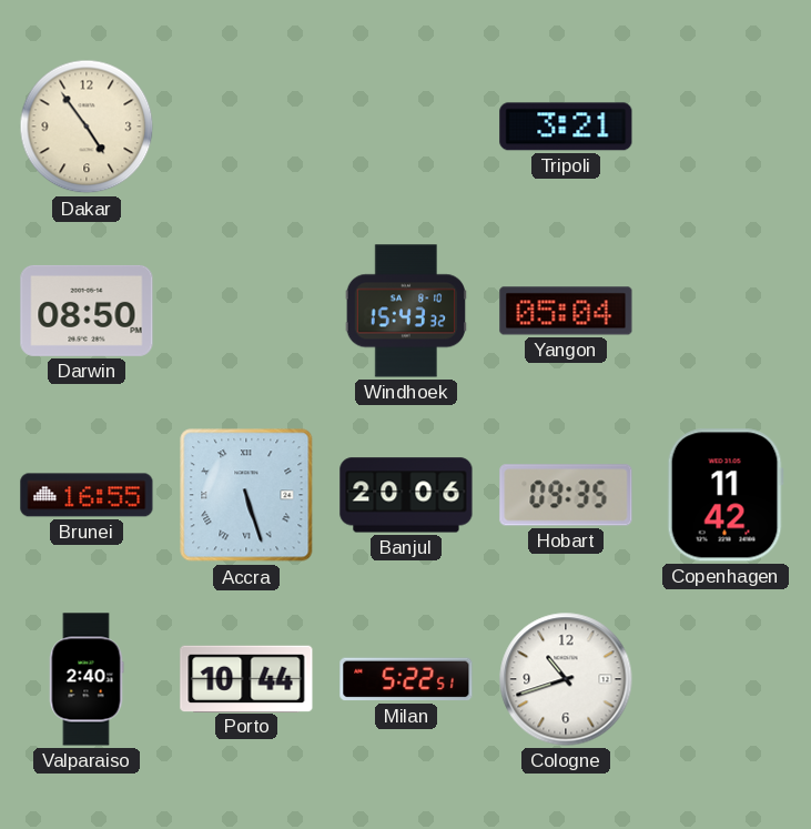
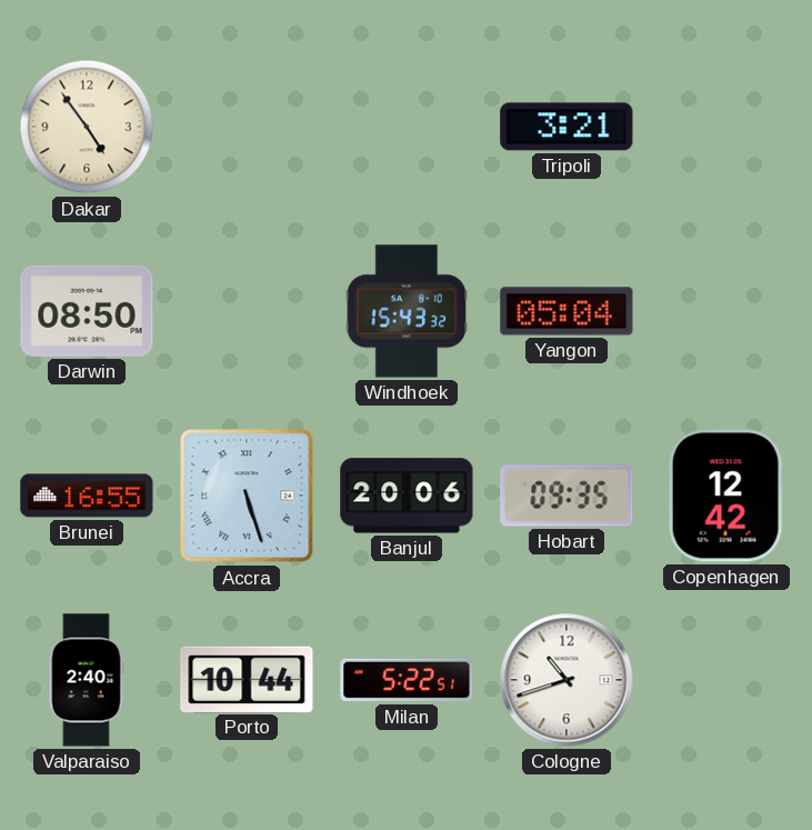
Copenhagen: 11:42 -> 12:42
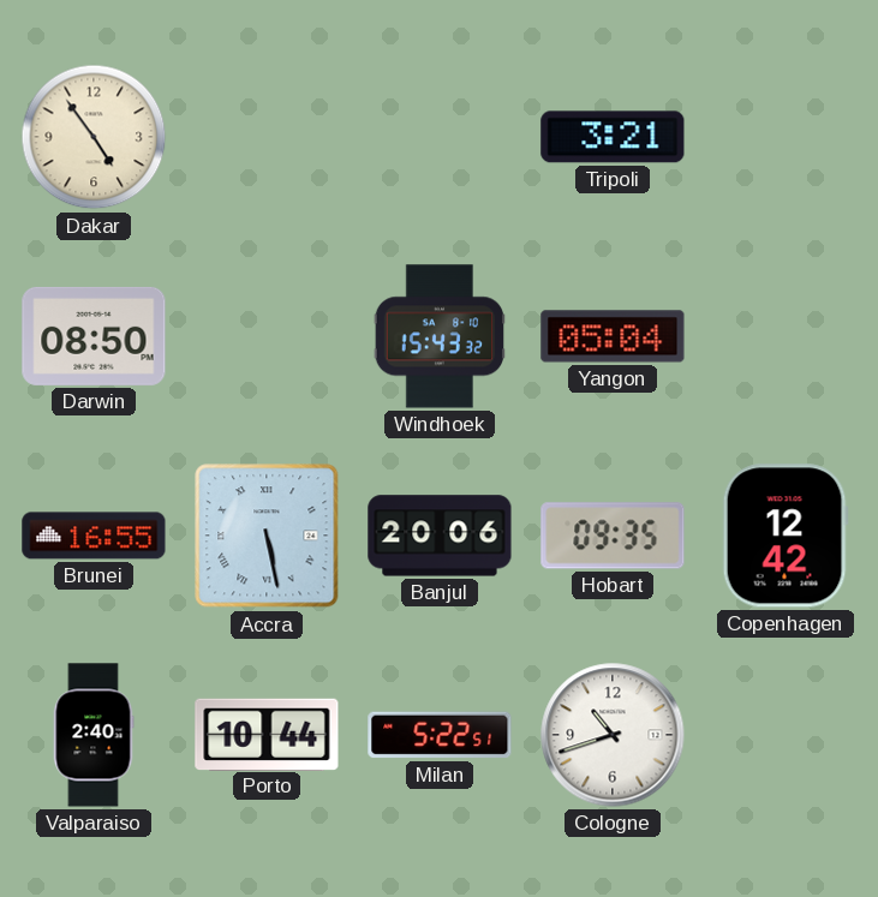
Accra: 5:27 -> 5:28
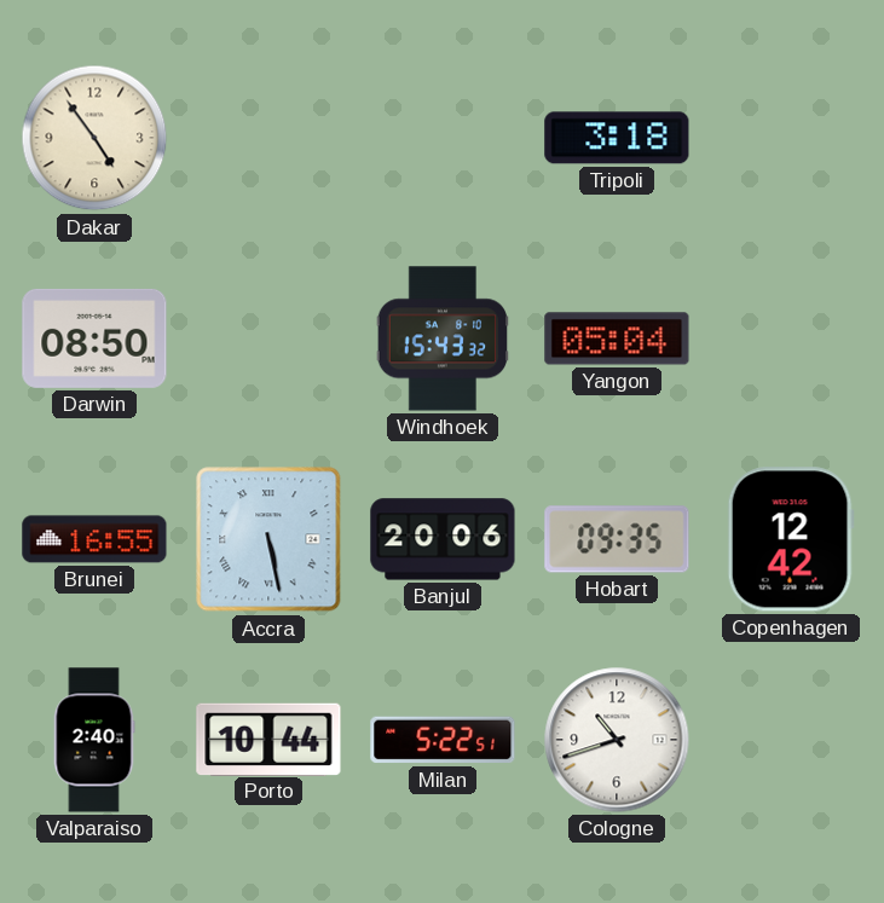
Tripoli: 3:21 -> 3:18
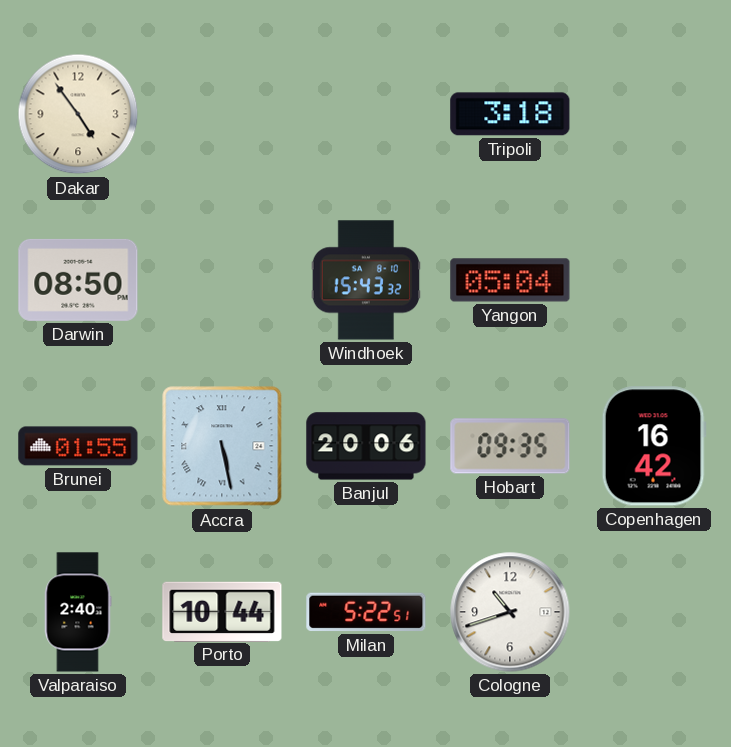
Brunei: 16:55 -> 01:55
Copenhagen: 12:42 -> 16:42
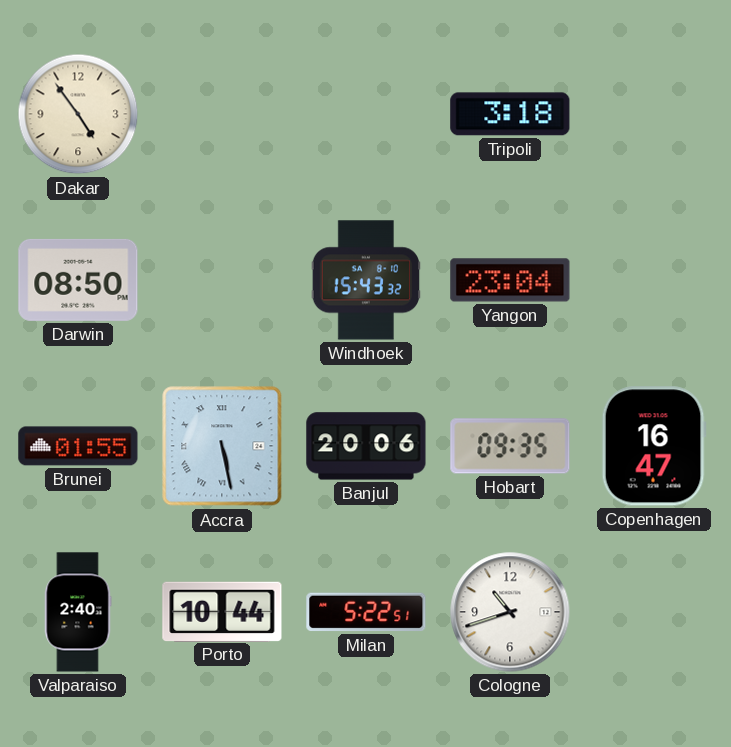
Yangon: 05:04 -> 23:04
Copenhagen: 16:42 -> 16:47
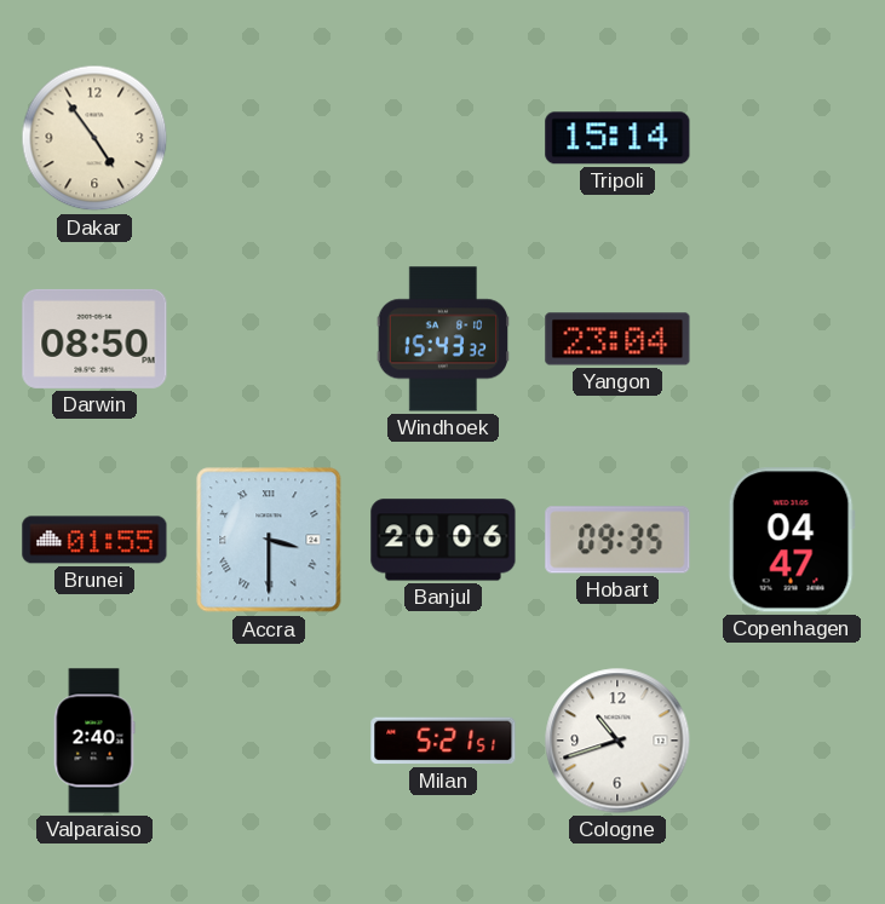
Tripoli: 3:18 -> 15:14
Accra: 5:28 -> 3:30
Copenhagen: 16:47 -> 04:47
Porto: 10:44 -> none
Milan: 5:22 -> 5:21
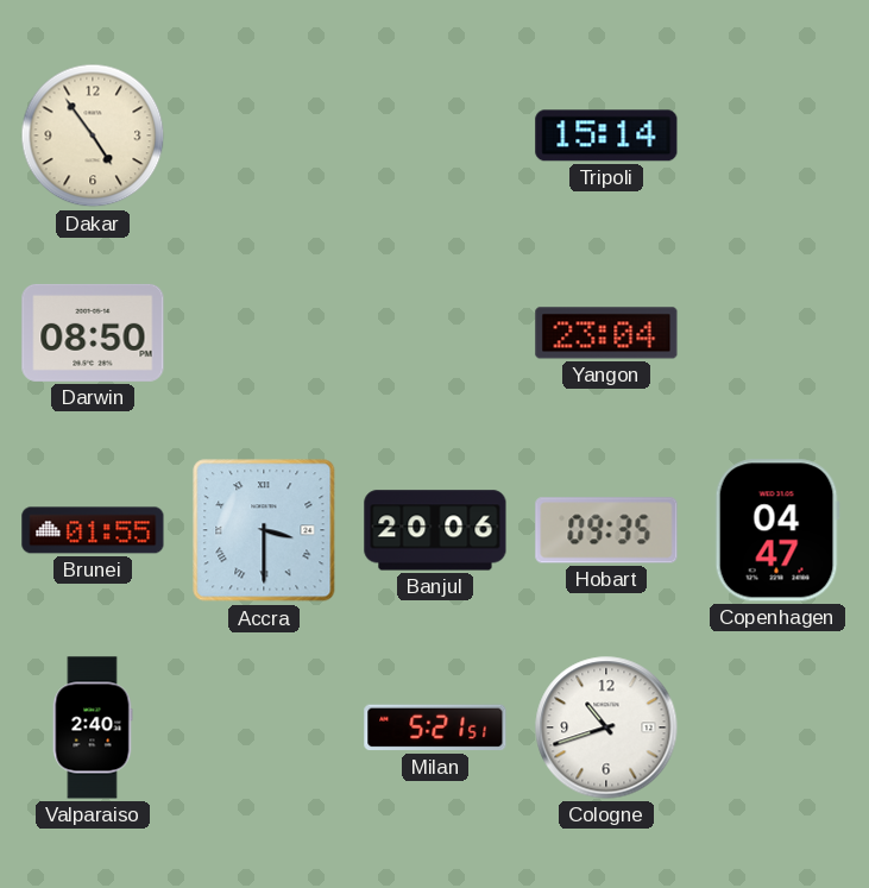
Windhoek: 15:43 -> none
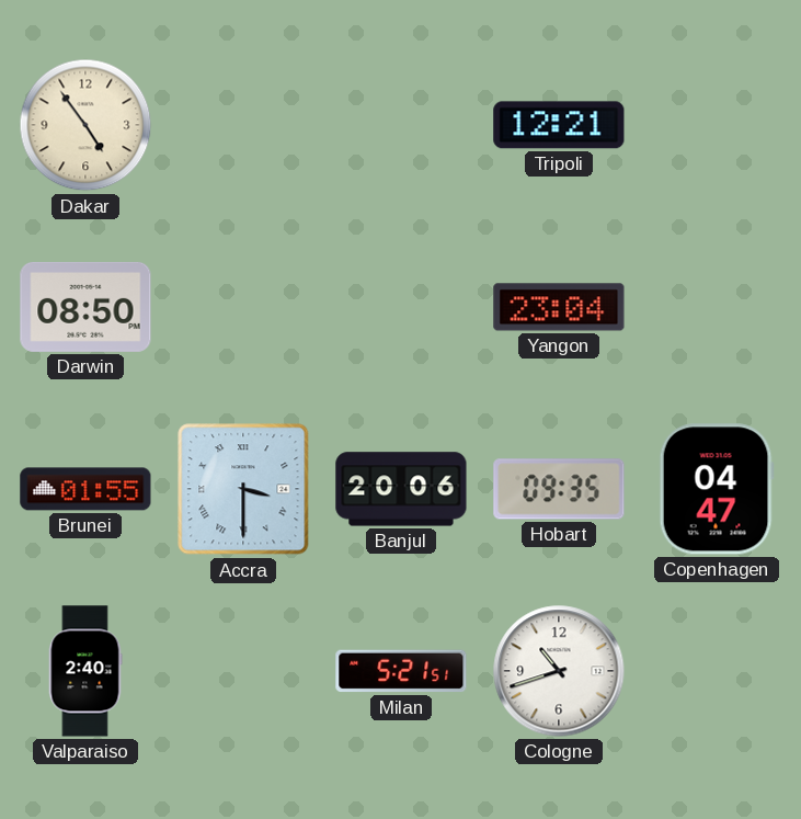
Tripoli: 15:14 -> 12:21
